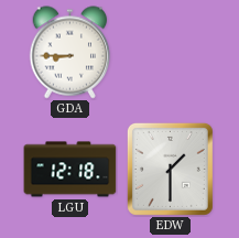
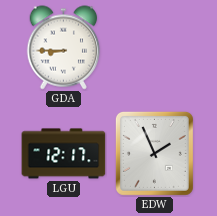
LGU: 12:18 -> 12:17
EDW: 1:30 -> 1:56
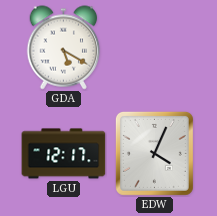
GDA: 8:45 -> 5:20
EDW: 1:56 -> 4:04
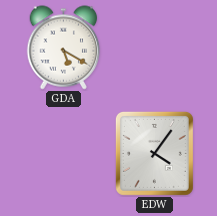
LGU: 12:17 -> none
EDW: 4:04 -> 4:06
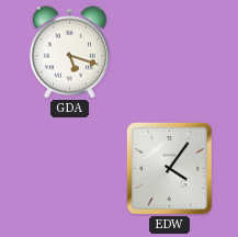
GDA: 5:20 -> 5:18
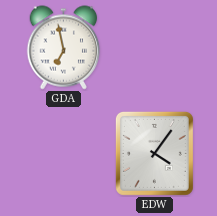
GDA: 5:18 -> 6:58
